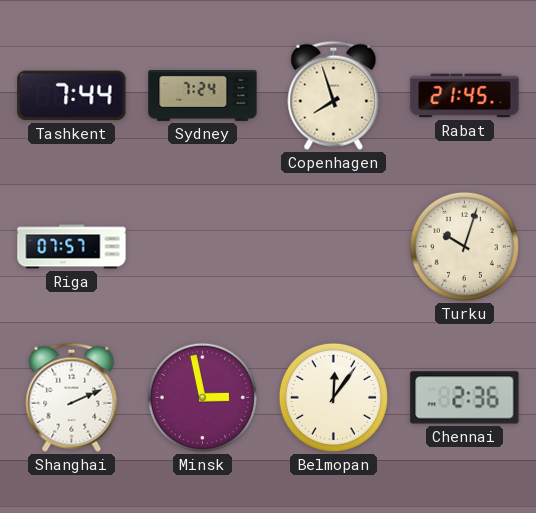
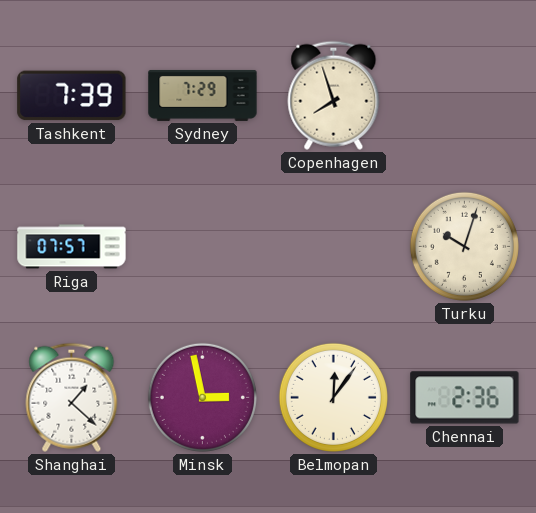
Tashkent: 7:44 -> 7:39
Sydney: 7:24 -> 7:29
Rabat: 21:45 -> none
Shanghai: 2:11 -> 1:22
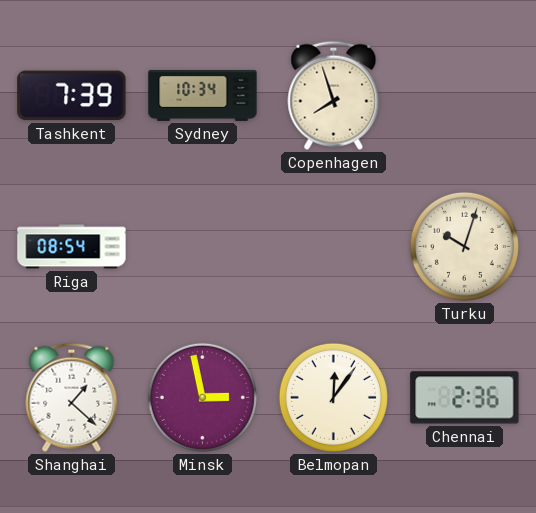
Sydney: 7:29 -> 10:34
Riga: 07:57 -> 08:54
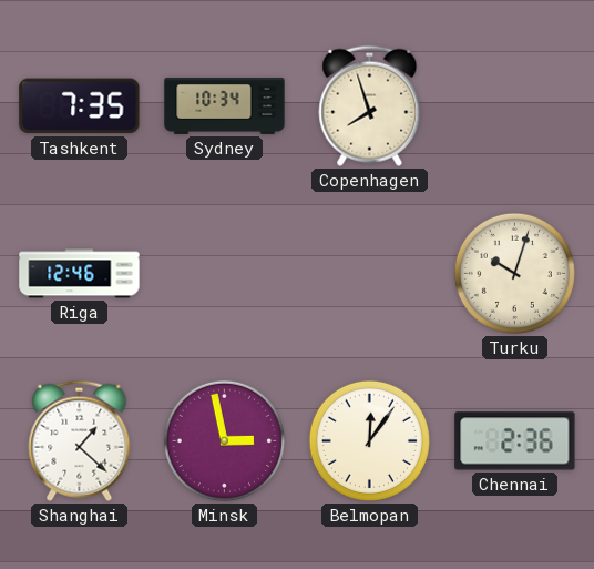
Tashkent: 7:39 -> 7:35
Riga: 08:54 -> 12:46
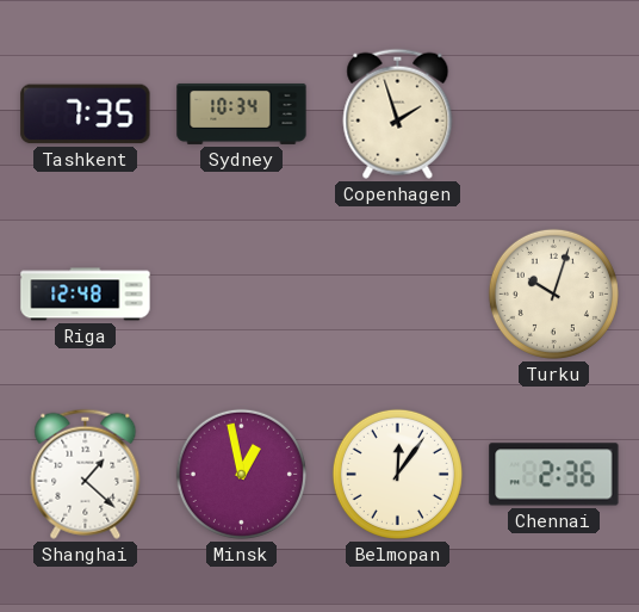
Copenhagen: 7:57 -> 1:57
Riga: 12:46 -> 12:48
Minsk: 2:58 -> 12:58
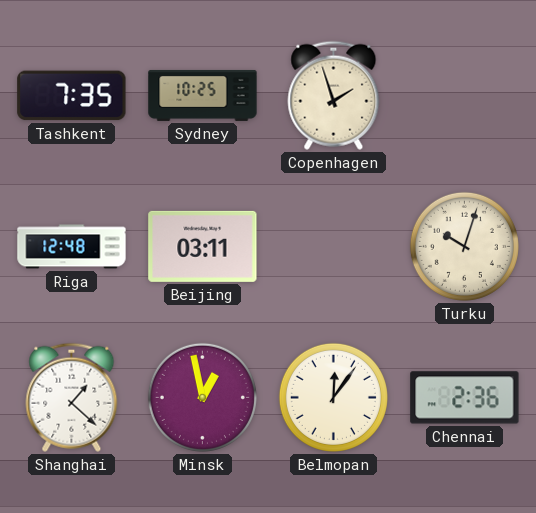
Sydney: 10:34 -> 10:25
Beijing: none -> 03:11
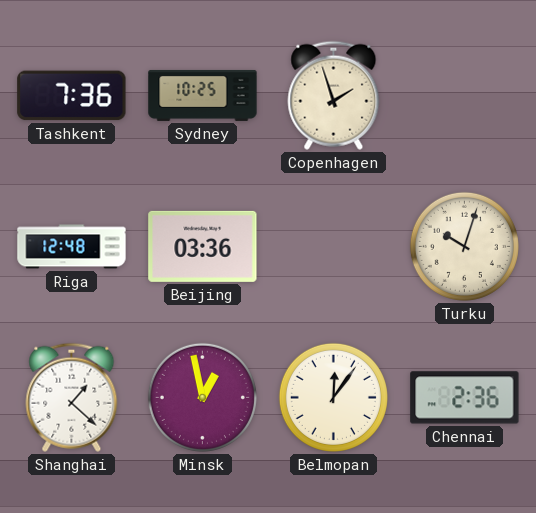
Tashkent: 7:35 -> 7:36
Beijing: 03:11 -> 03:36
